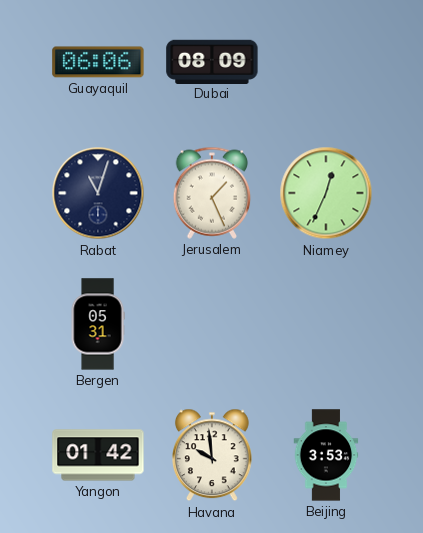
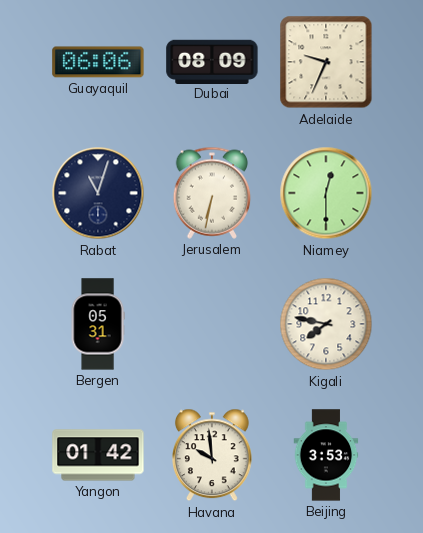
Adelaide: none -> 9:34
Jerusalem: 1:26 -> 6:32
Niamey: 12:34 -> 12:30
Kigali: none -> 7:47
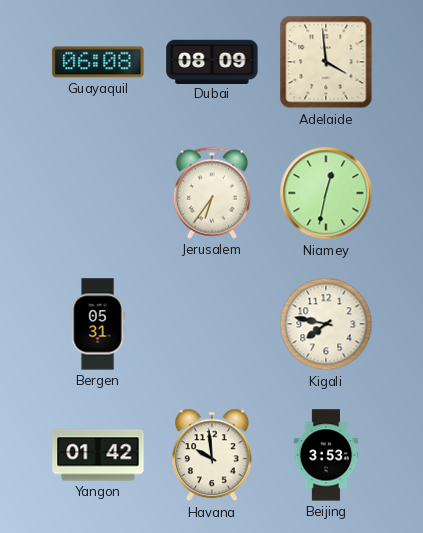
Guayaquil: 06:06 -> 06:08
Adelaide: 9:34 -> 3:59
Rabat: 11:03 -> none
Jerusalem: 6:32 -> 6:36
Niamey: 12:30 -> 12:32
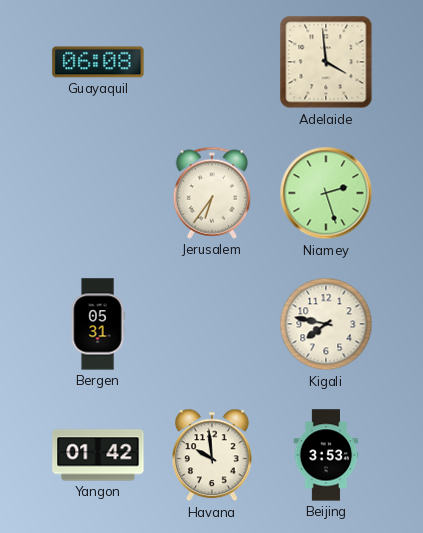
Dubai: 08:09 -> none
Niamey: 12:32 -> 2:27
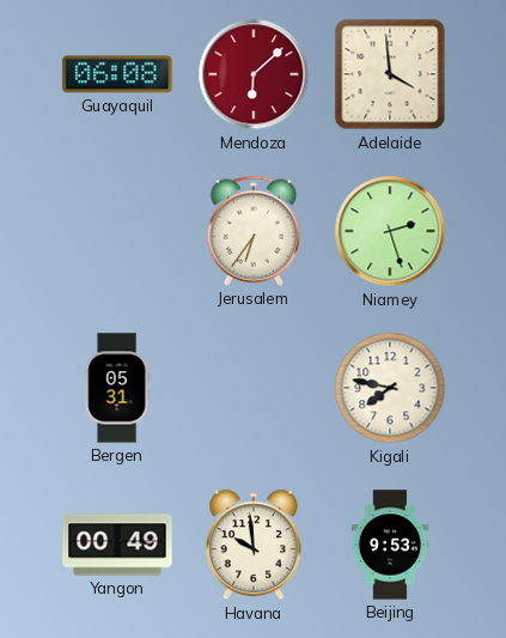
Mendoza: none -> 6:08
Yangon: 01:42 -> 00:49
Beijing: 3:53 -> 9:53
